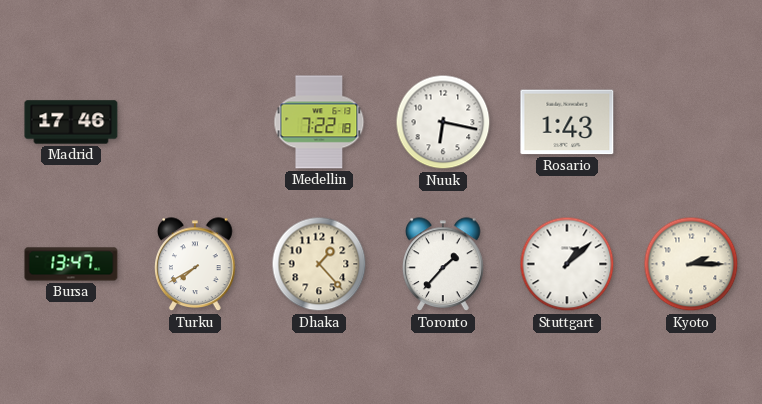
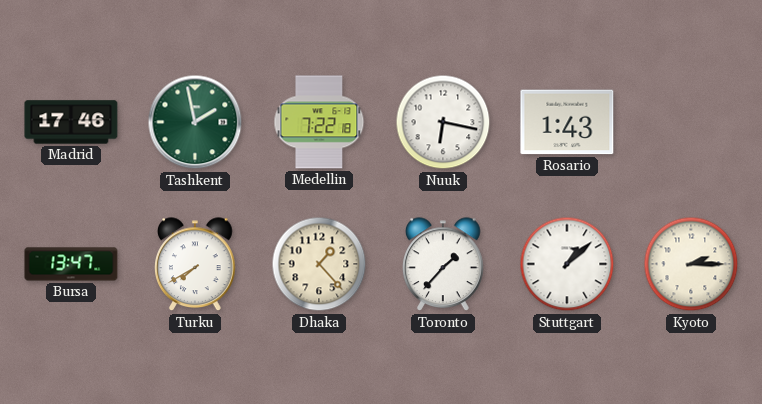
Tashkent: none -> 1:58
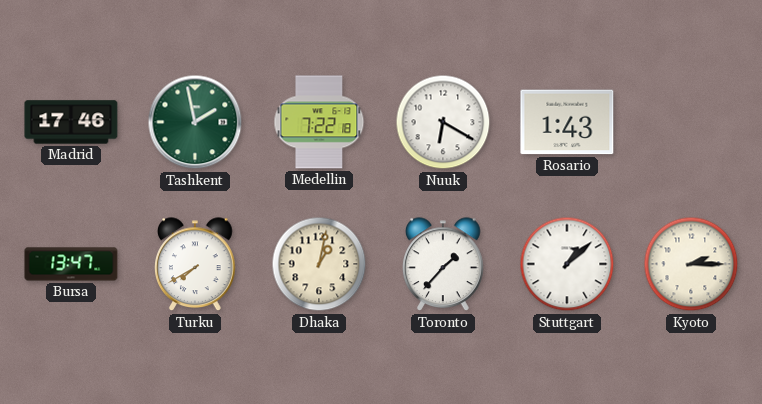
Nuuk: 6:17 -> 6:20
Dhaka: 1:23 -> 1:02
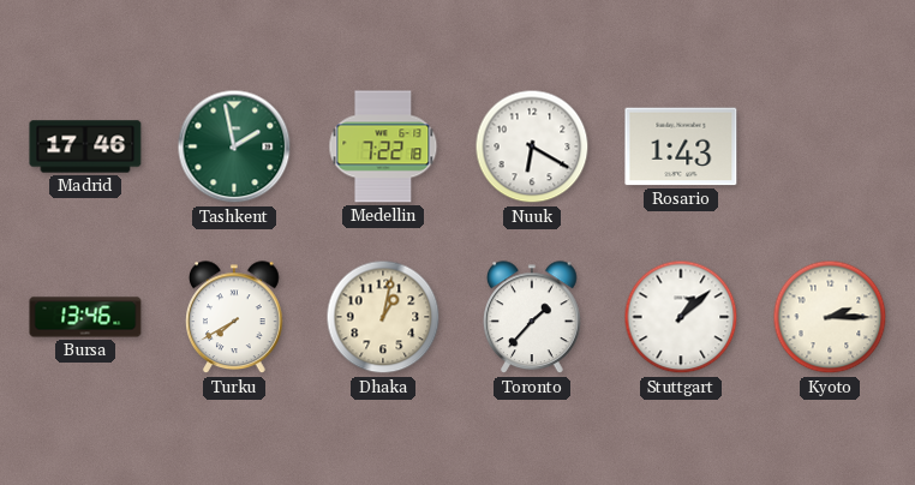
Bursa: 13:47 -> 13:46
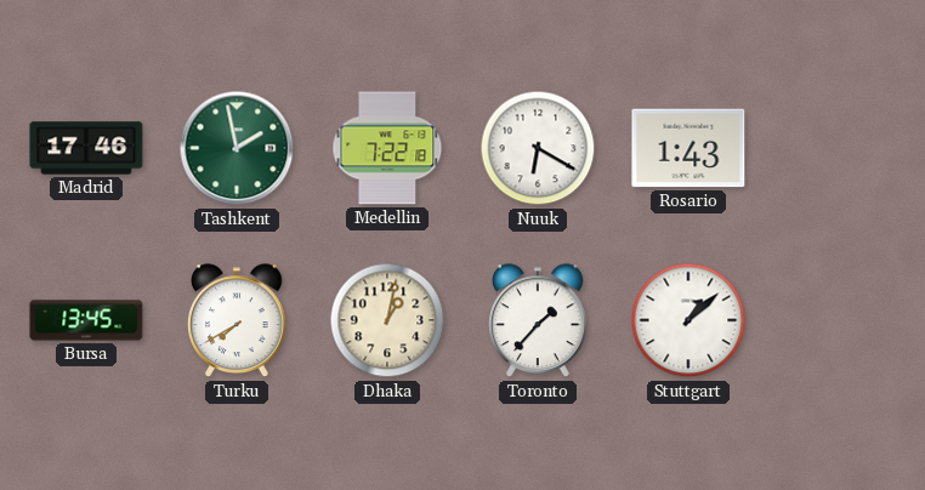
Bursa: 13:46 -> 13:45
Kyoto: 2:15 -> none
